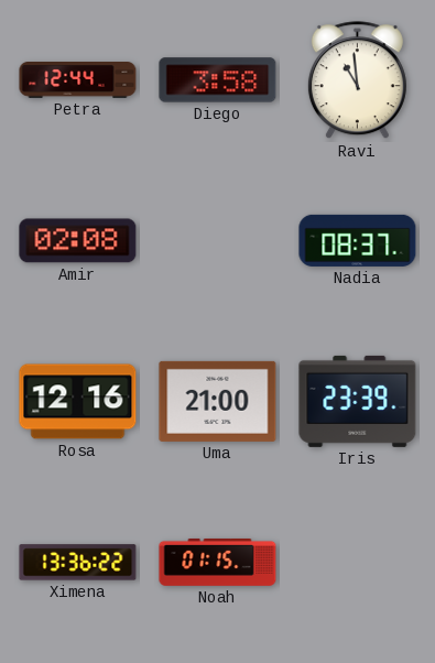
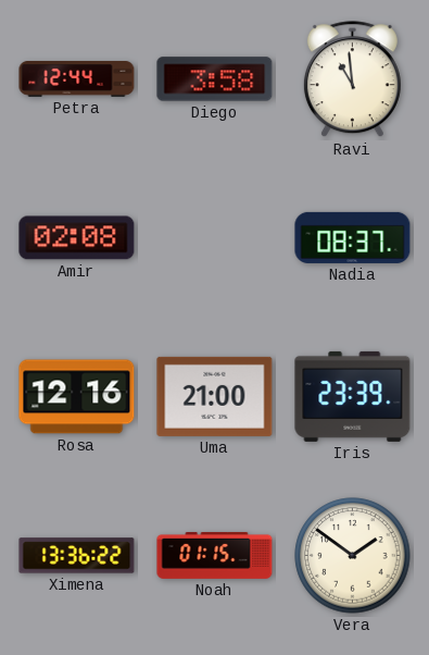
Vera: none -> 1:51
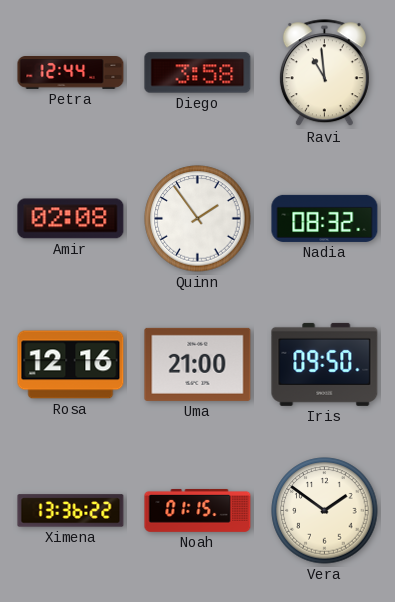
Quinn: none -> 1:54
Nadia: 08:37 -> 08:32
Iris: 23:39 -> 09:50
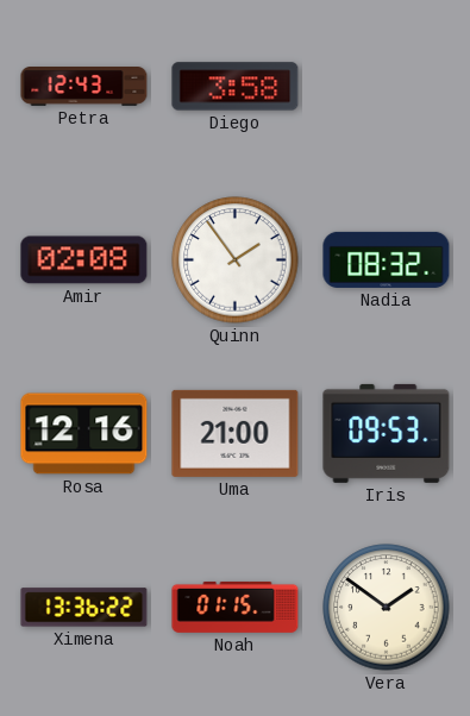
Petra: 12:44 -> 12:43
Ravi: 10:59 -> none
Iris: 09:50 -> 09:53
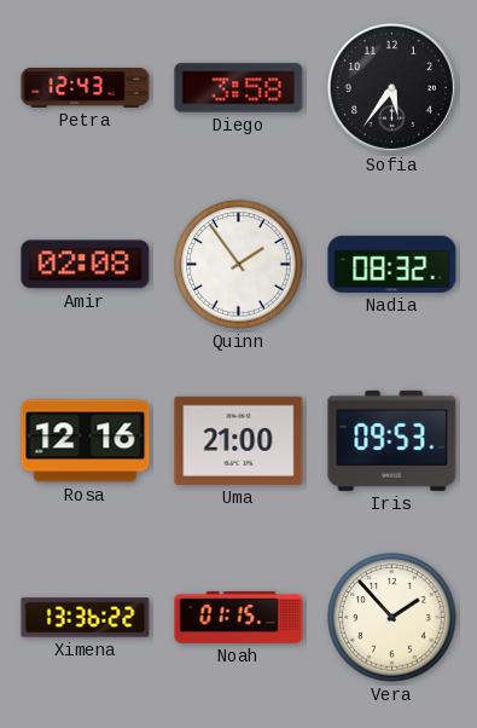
Sofia: none -> 5:36
Vera: 1:51 -> 1:53
